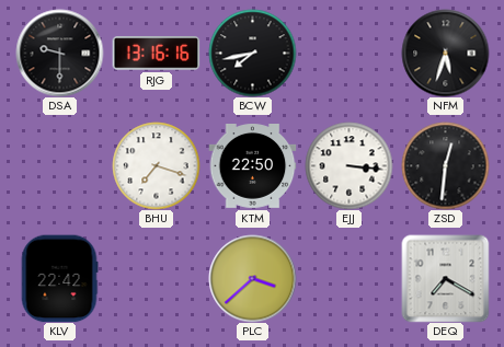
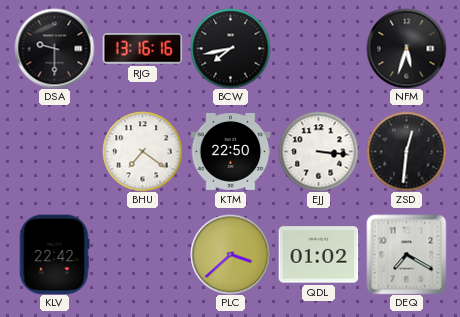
BHU: 7:18 -> 7:21
QDL: none -> 01:02
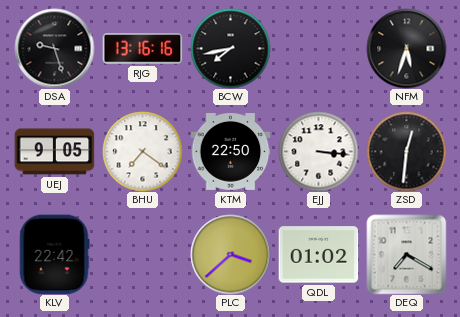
DSA: 9:30 -> 9:27
UEJ: none -> 9:05
